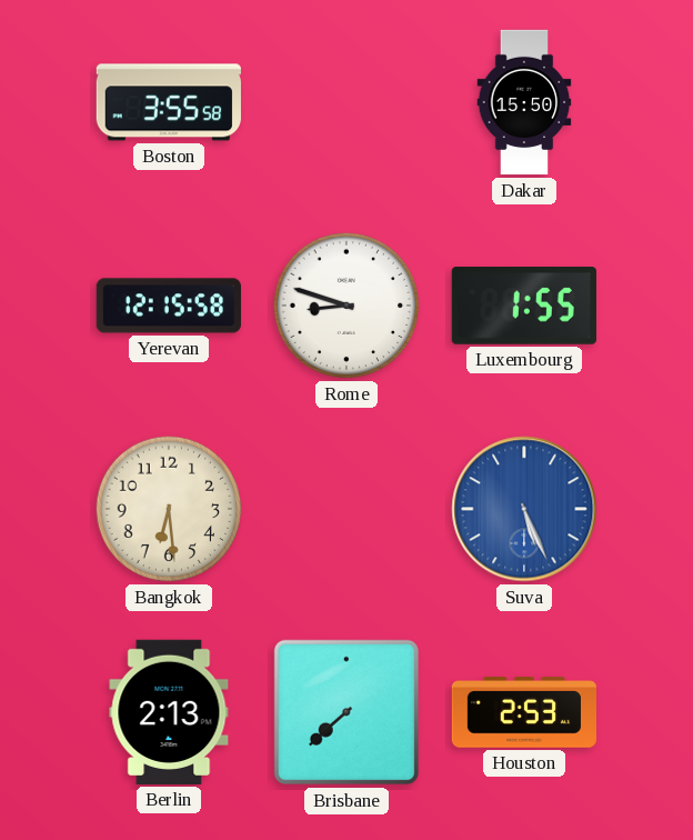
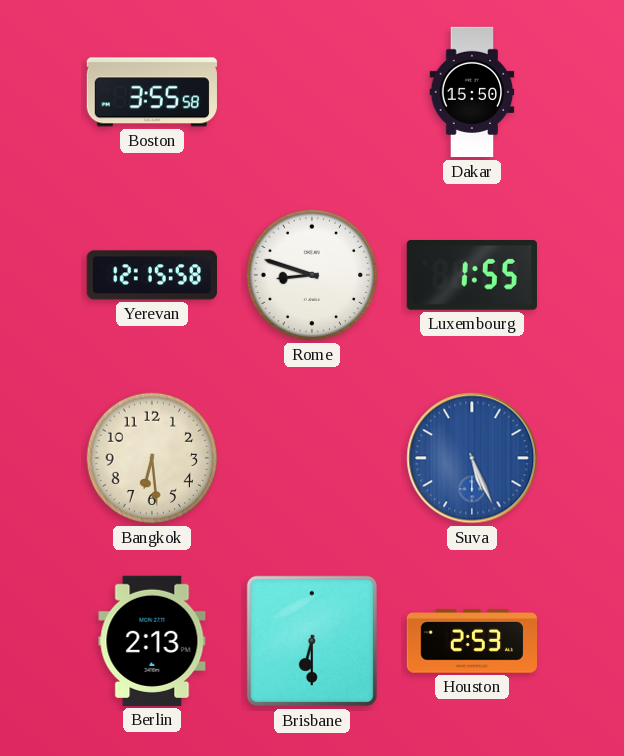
Brisbane: 7:38 -> 6:30
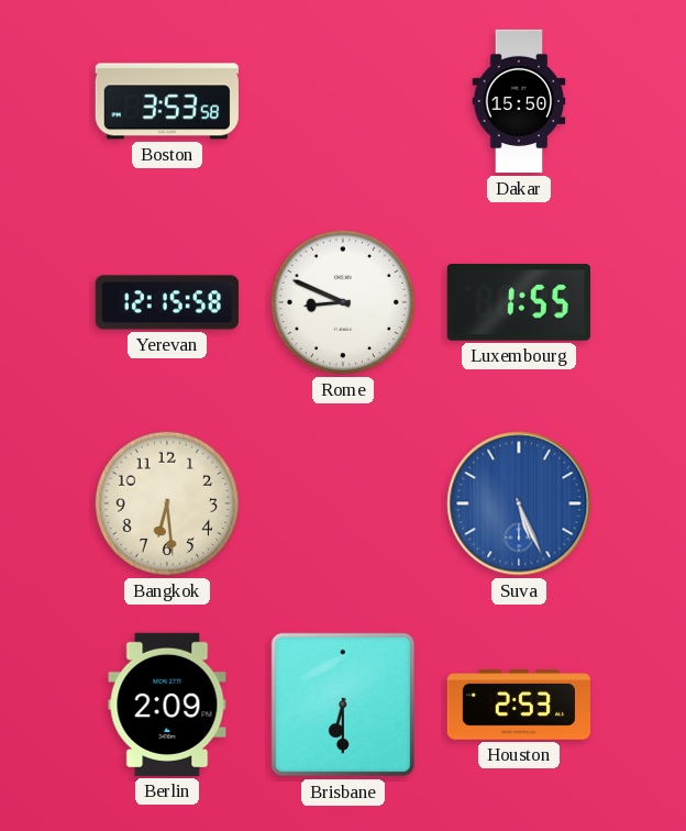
Boston: 3:55 -> 3:53
Rome: 8:48 -> 8:49
Berlin: 2:13 -> 2:09
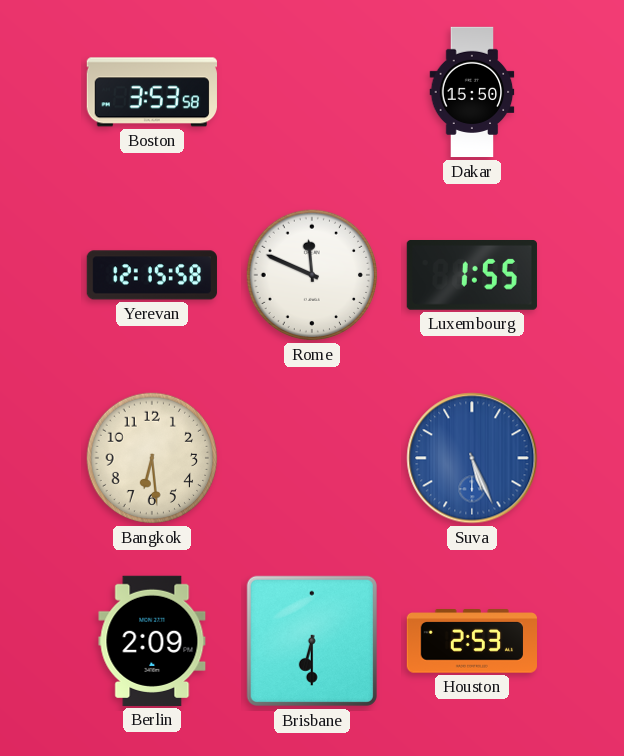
Rome: 8:49 -> 11:49
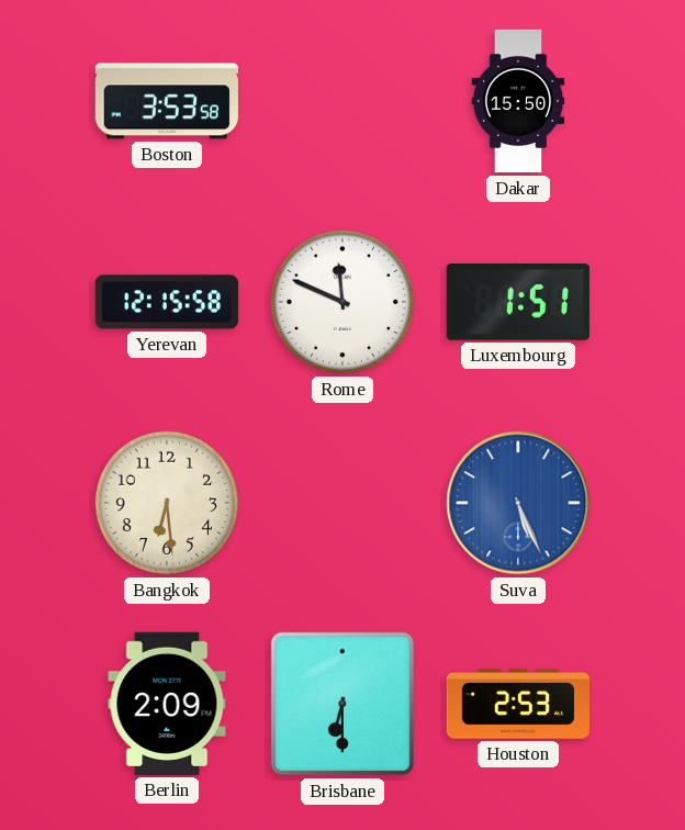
Luxembourg: 1:55 -> 1:51
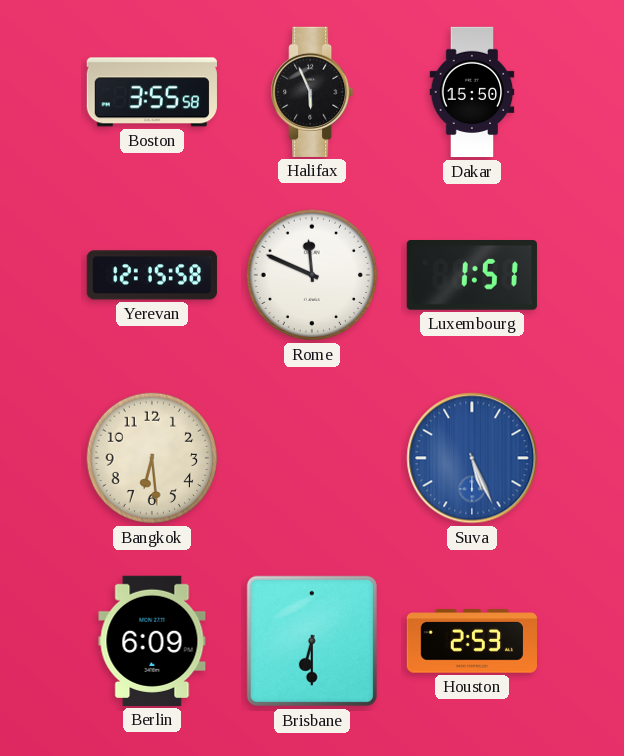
Boston: 3:53 -> 3:55
Halifax: none -> 5:56
Berlin: 2:09 -> 6:09
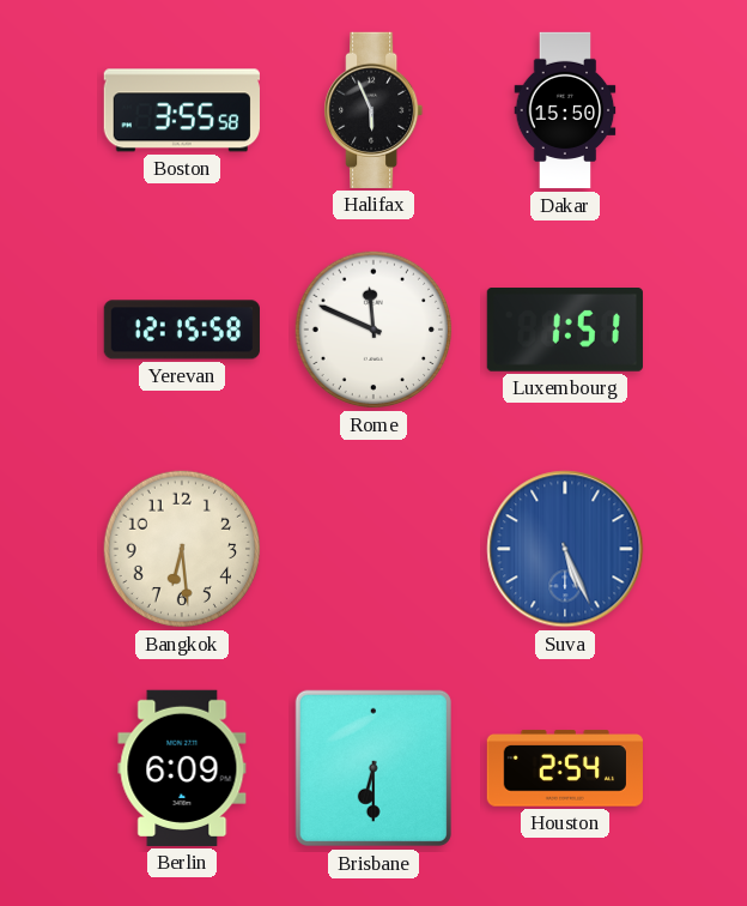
Houston: 2:53 -> 2:54
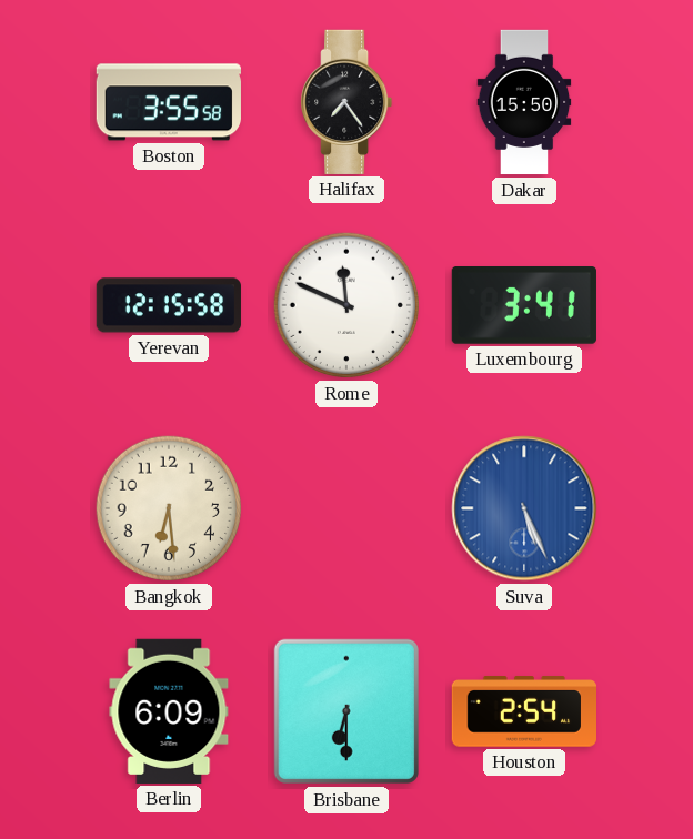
Halifax: 5:56 -> 7:24
Luxembourg: 1:51 -> 3:41
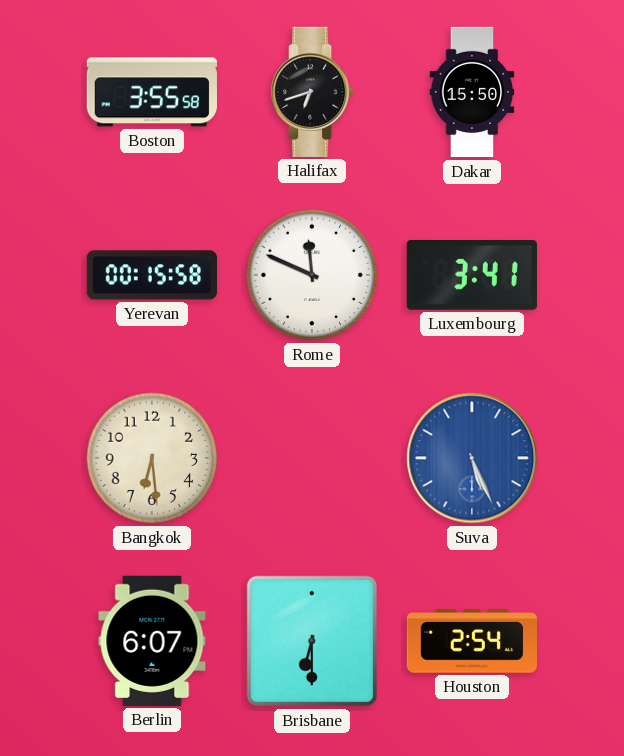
Halifax: 7:24 -> 6:42
Yerevan: 12:15 -> 00:15
Berlin: 6:09 -> 6:07
